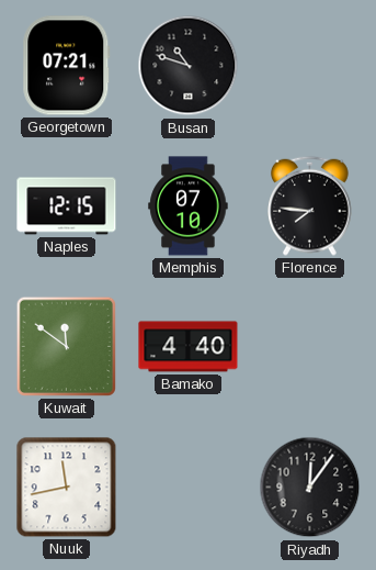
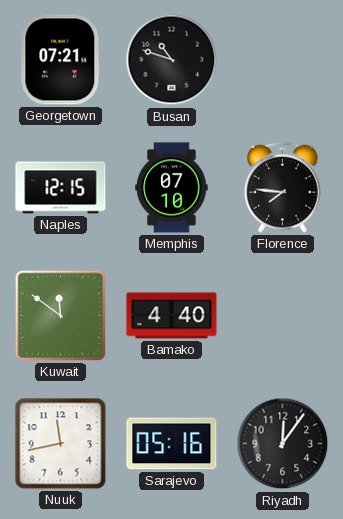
Sarajevo: none -> 05:16
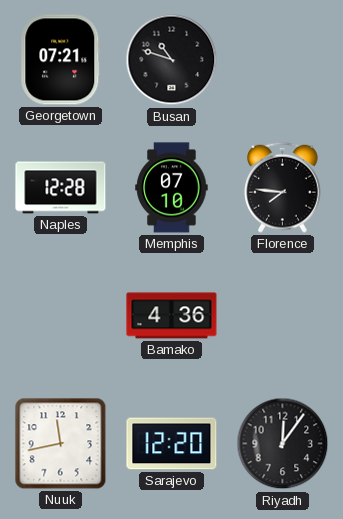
Naples: 12:15 -> 12:28
Kuwait: 11:51 -> none
Bamako: 4:40 -> 4:36
Sarajevo: 05:16 -> 12:20
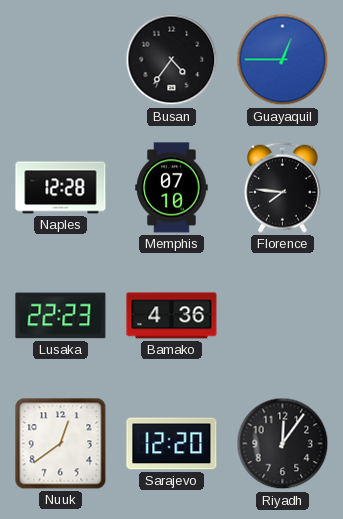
Georgetown: 07:21 -> none
Busan: 10:48 -> 4:36
Guayaquil: none -> 12:45
Lusaka: none -> 22:23
Nuuk: 11:43 -> 12:39
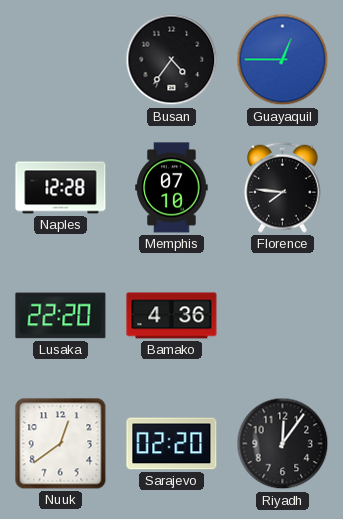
Lusaka: 22:23 -> 22:20
Sarajevo: 12:20 -> 02:20
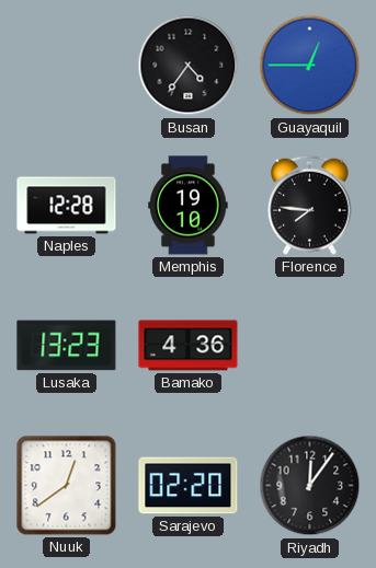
Memphis: 07:10 -> 19:10
Lusaka: 22:20 -> 13:23
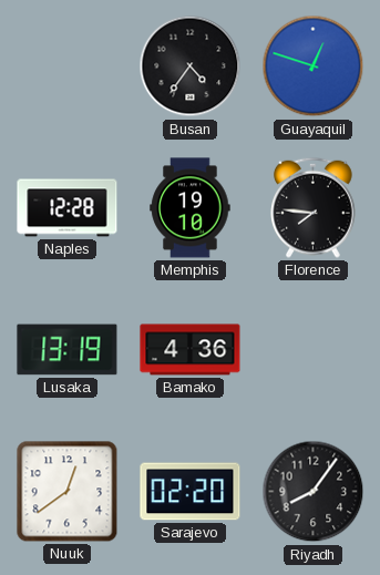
Guayaquil: 12:45 -> 12:48
Lusaka: 13:23 -> 13:19
Riyadh: 12:06 -> 8:06
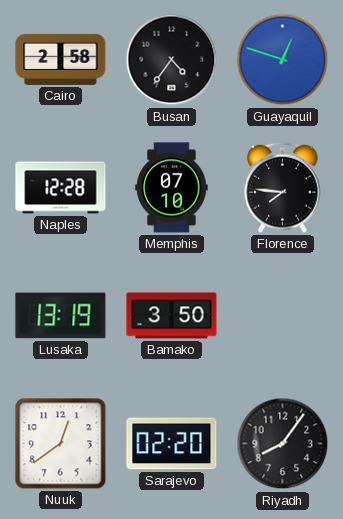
Cairo: none -> 2:58
Memphis: 19:10 -> 07:10
Bamako: 4:36 -> 3:50
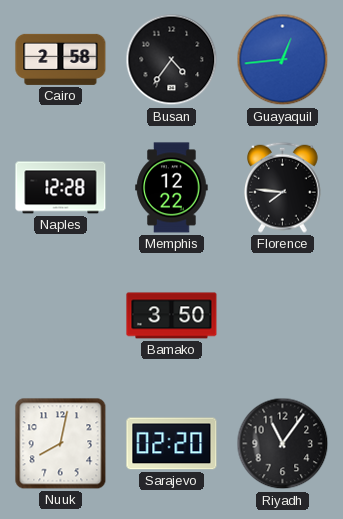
Guayaquil: 12:48 -> 12:44
Memphis: 07:10 -> 12:22
Lusaka: 13:19 -> none
Nuuk: 12:39 -> 8:02
Riyadh: 8:06 -> 11:06
